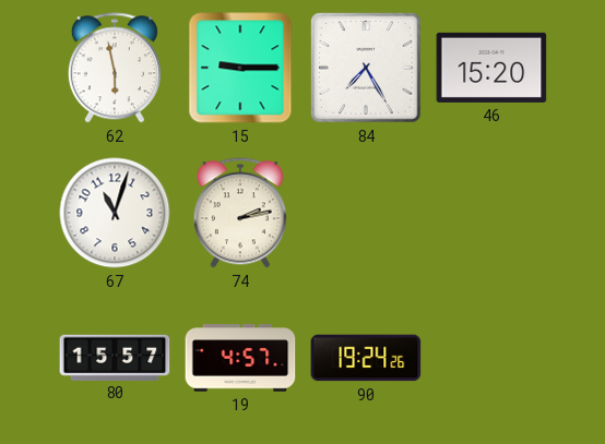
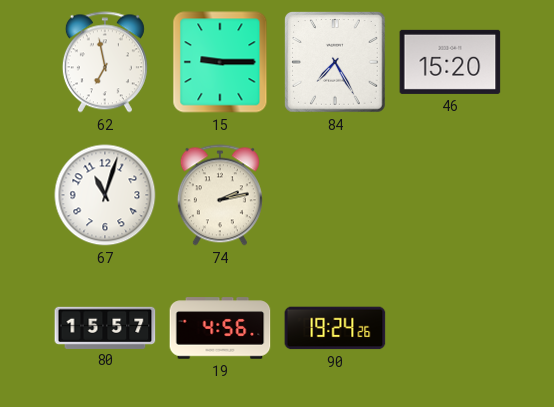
62: 5:58 -> 6:58
19: 4:57 -> 4:56
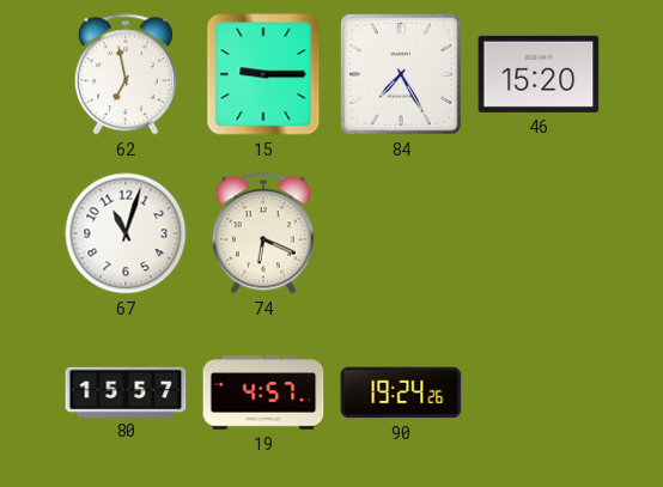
74: 2:13 -> 6:19
19: 4:56 -> 4:57
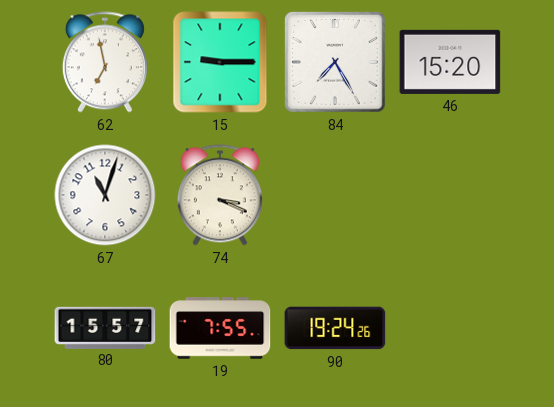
74: 6:19 -> 3:19
19: 4:57 -> 7:55
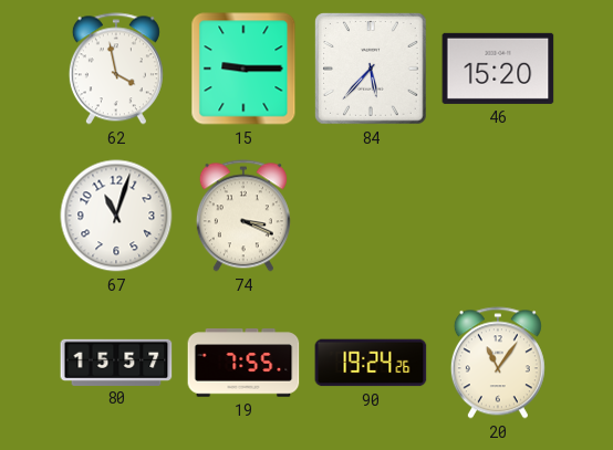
62: 6:58 -> 3:58
84: 7:25 -> 5:37
20: none -> 11:06
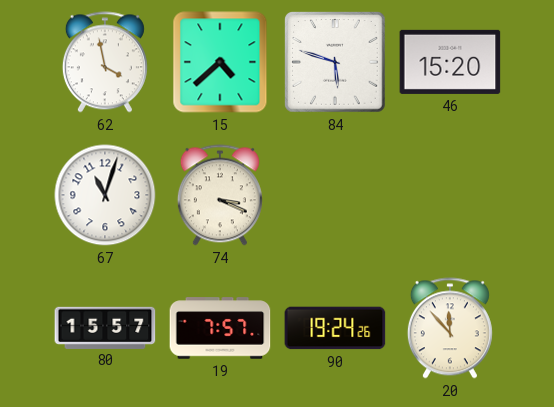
15: 9:15 -> 4:38
84: 5:37 -> 5:48
19: 7:55 -> 7:57
20: 11:06 -> 11:53
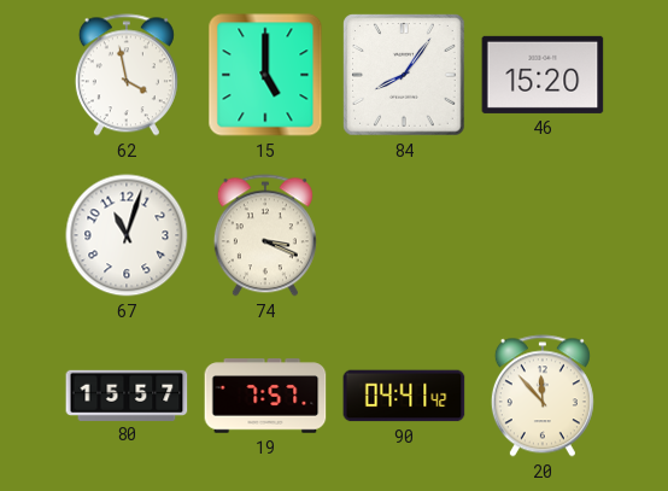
15: 4:38 -> 5:00
84: 5:48 -> 8:06
90: 19:24 -> 04:41
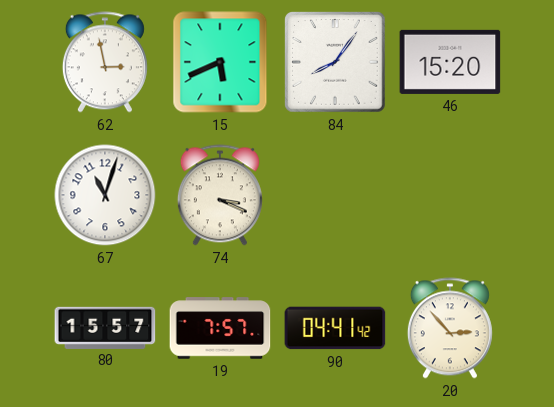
62: 3:58 -> 2:58
15: 5:00 -> 5:41
20: 11:53 -> 2:53
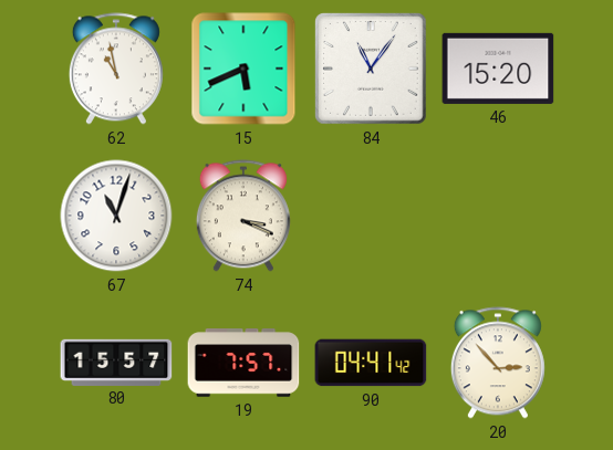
62: 2:58 -> 10:58
84: 8:06 -> 11:06
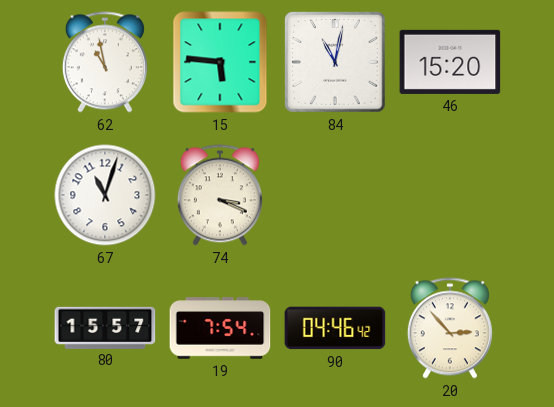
15: 5:41 -> 5:46
84: 11:06 -> 11:02
19: 7:57 -> 7:54
90: 04:41 -> 04:46
